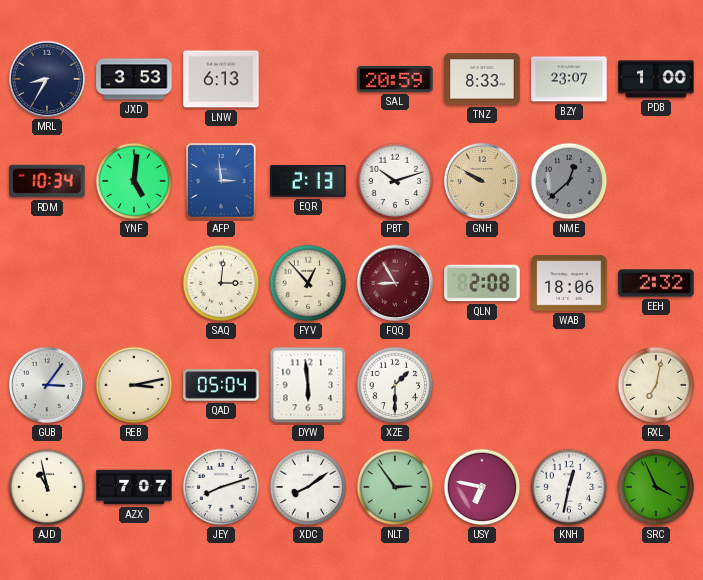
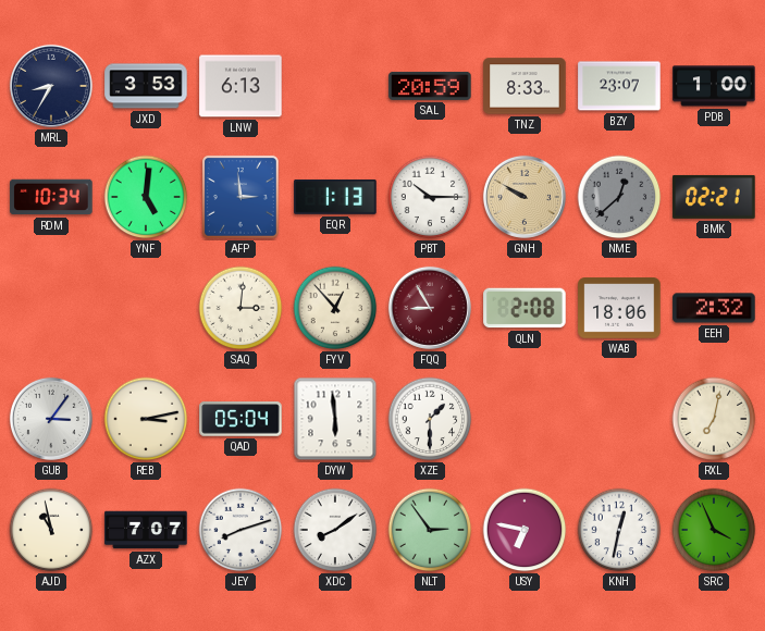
EQR: 2:13 -> 1:13
PBT: 10:12 -> 10:15
BMK: none -> 02:21
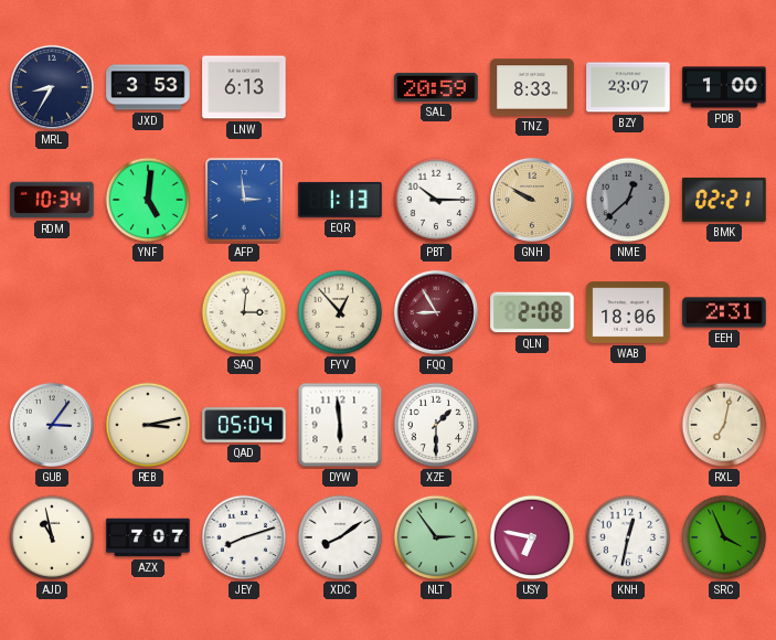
EEH: 2:32 -> 2:31
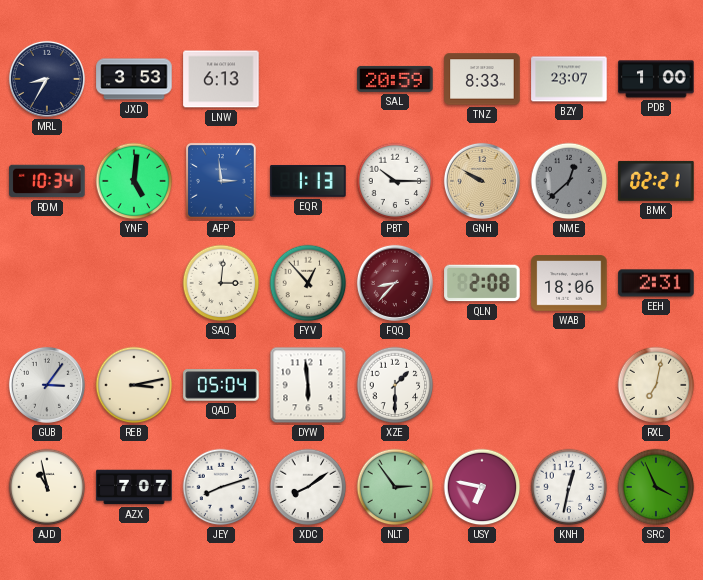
FQQ: 8:55 -> 8:37
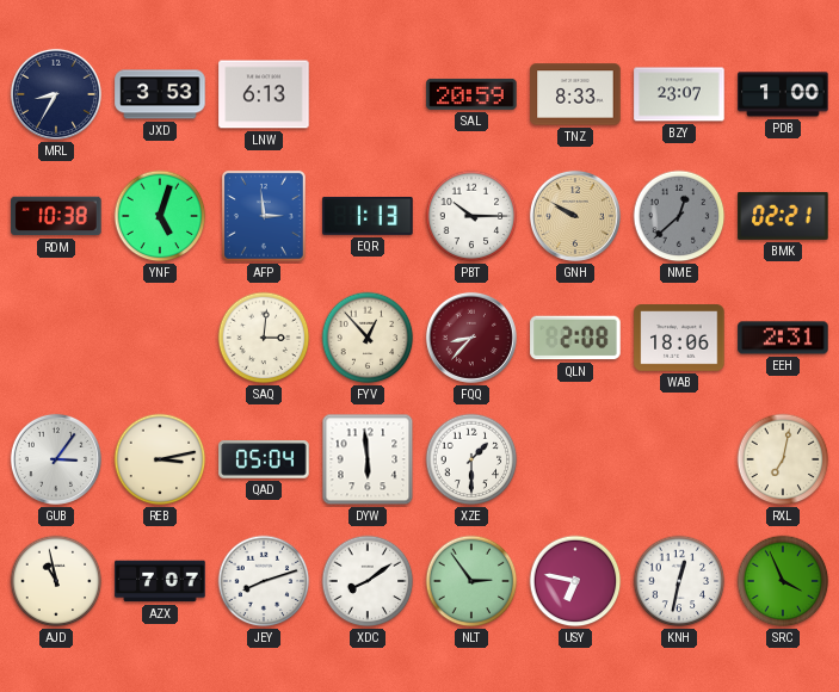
RDM: 10:34 -> 10:38
YNF: 5:01 -> 5:03
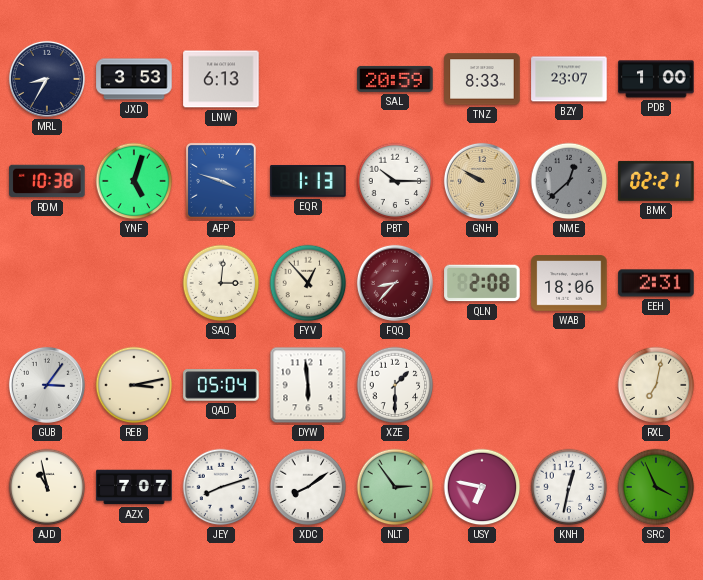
AFP: 2:59 -> 3:48
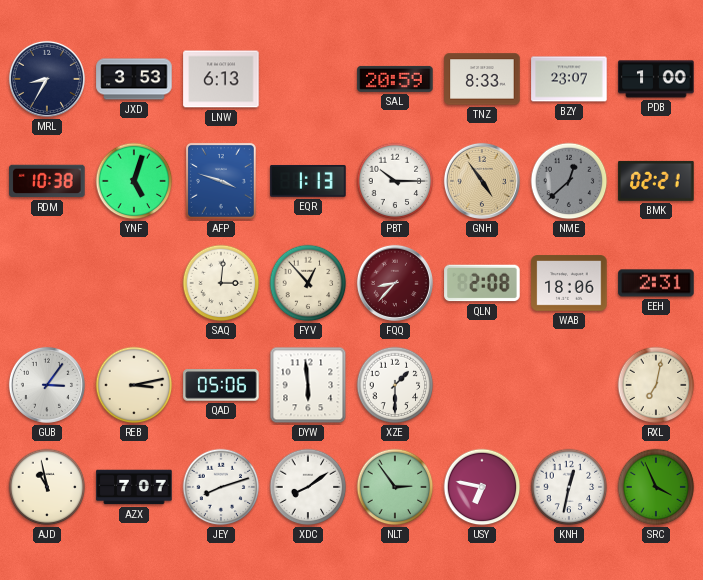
GNH: 9:50 -> 4:54
QAD: 05:04 -> 05:06
